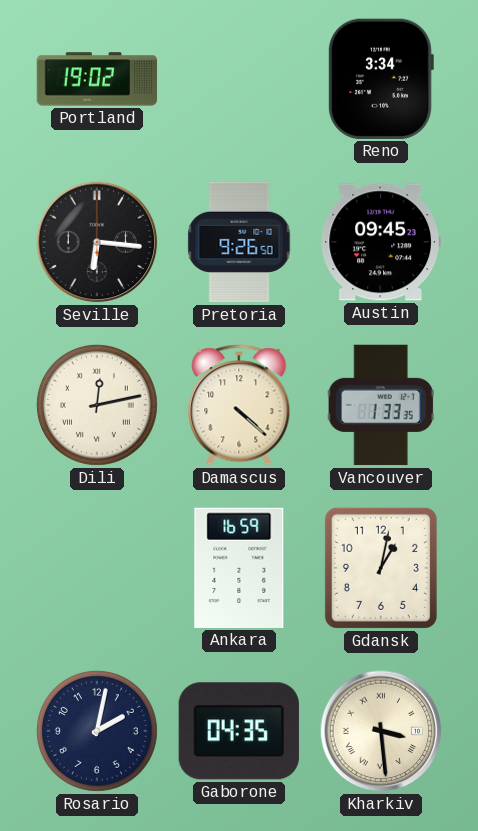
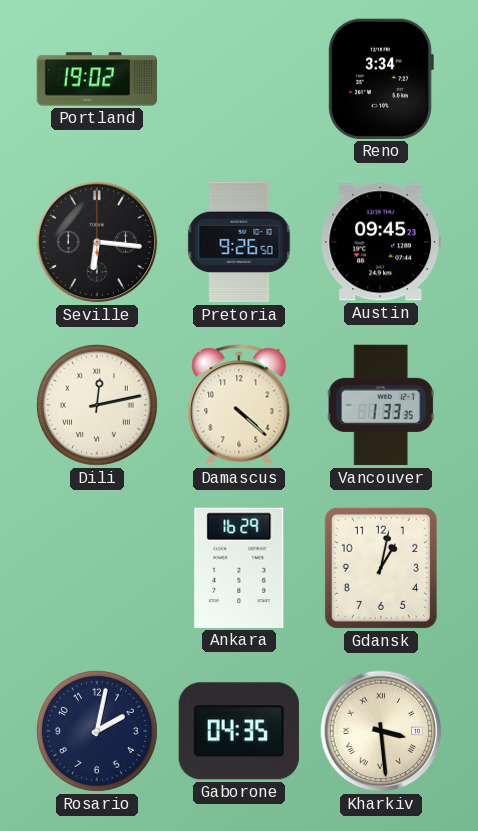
Ankara: 16:59 -> 16:29
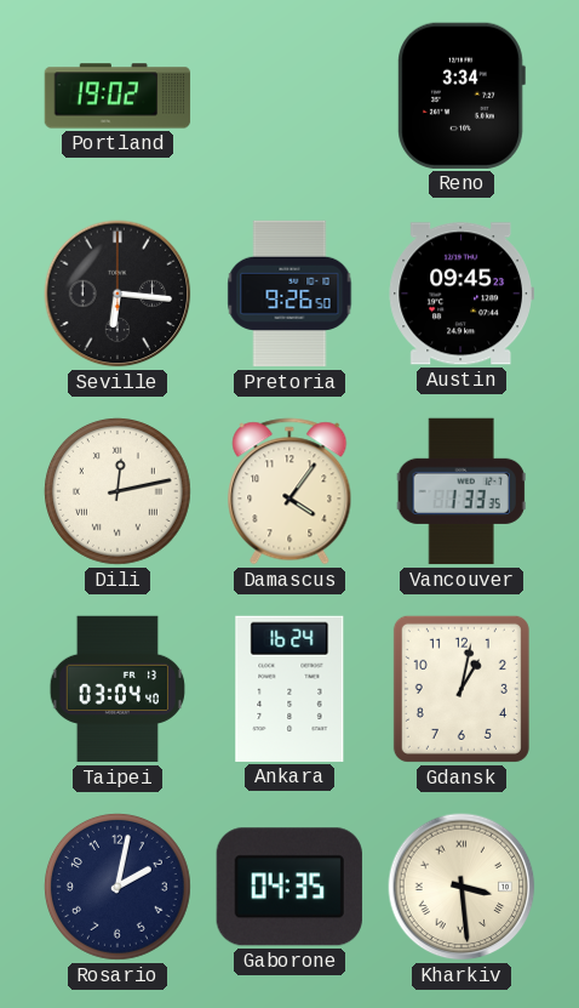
Damascus: 4:22 -> 4:06
Taipei: none -> 03:04
Ankara: 16:29 -> 16:24
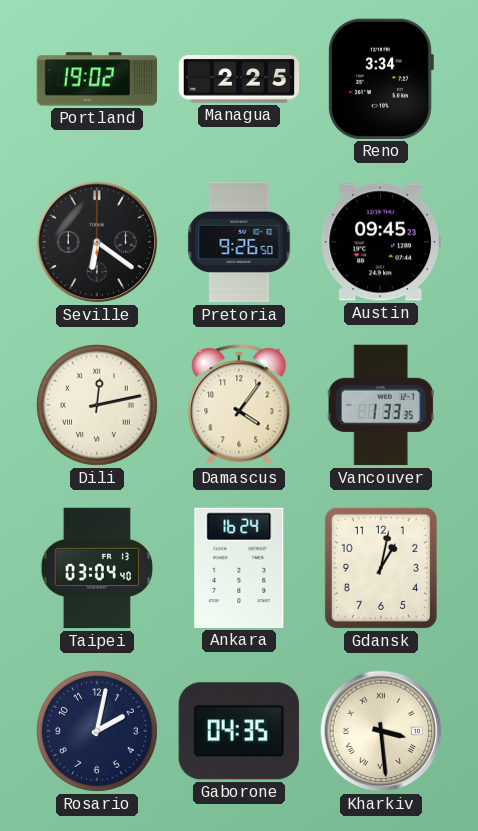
Managua: none -> 2:25
Seville: 6:16 -> 6:21
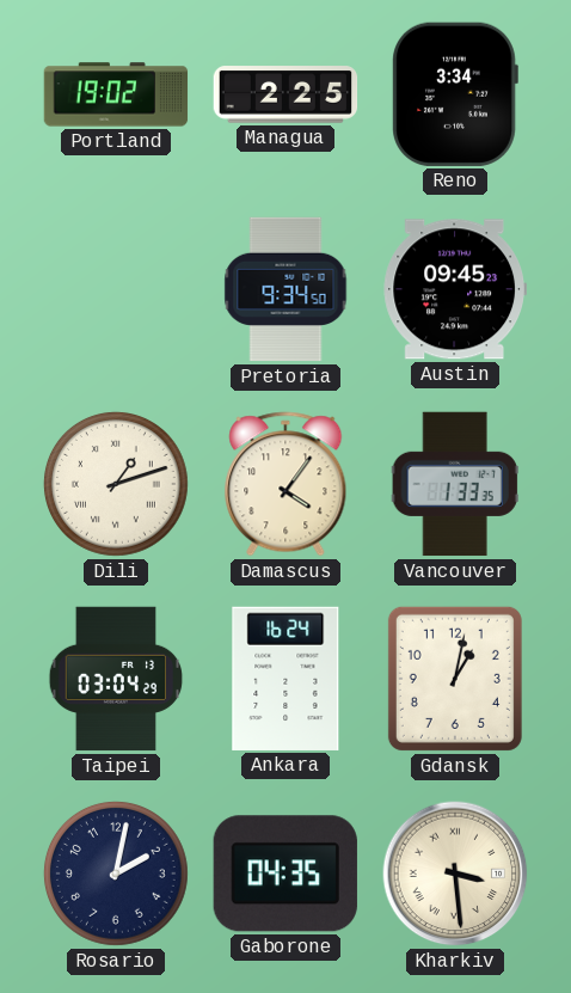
Seville: 6:21 -> none
Pretoria: 9:26 -> 9:34
Dili: 12:13 -> 1:12
Taipei: 03:04:40 -> 03:04:29
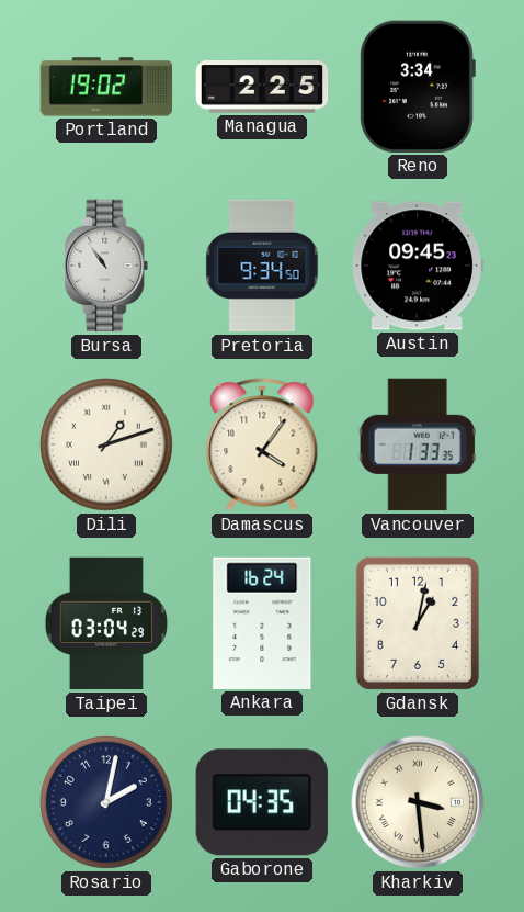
Bursa: none -> 10:54
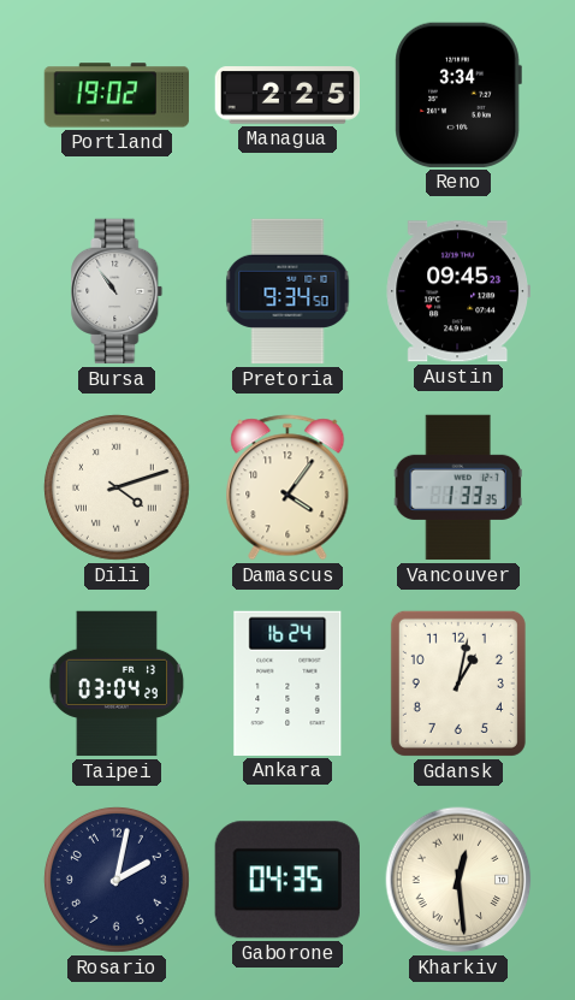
Dili: 1:12 -> 4:12
Kharkiv: 3:29 -> 12:29
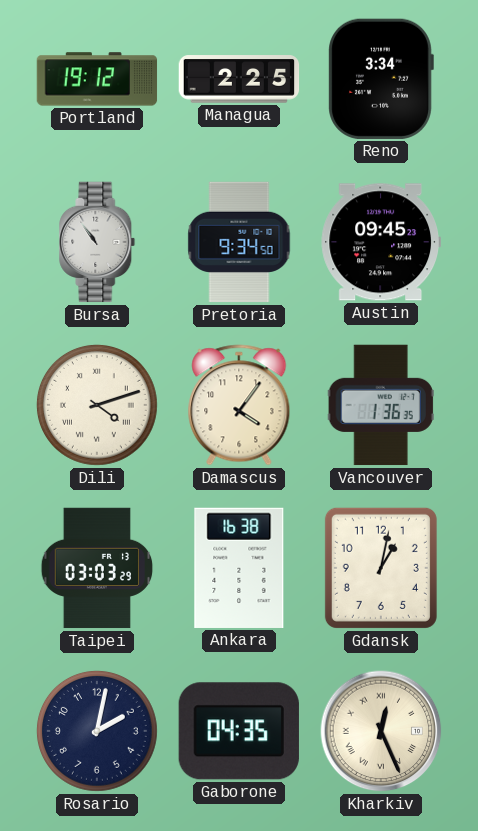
Portland: 19:02 -> 19:12
Vancouver: 1:33 -> 1:36
Taipei: 03:04 -> 03:03
Ankara: 16:24 -> 16:38
Kharkiv: 12:29 -> 12:26
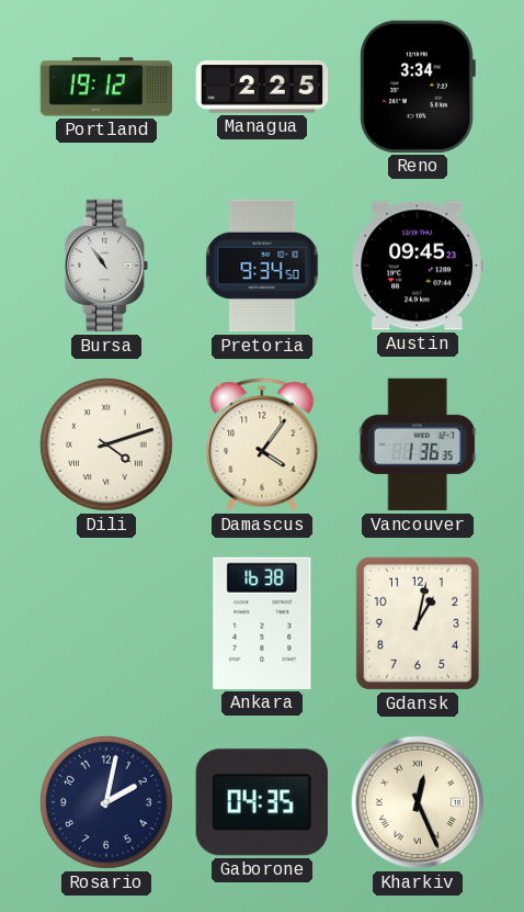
Taipei: 03:03 -> none
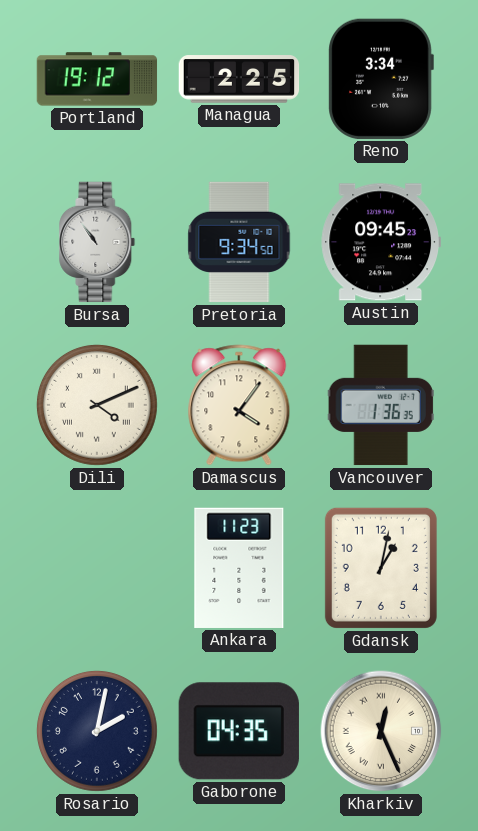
Dili: 4:12 -> 4:11
Ankara: 16:38 -> 11:23
